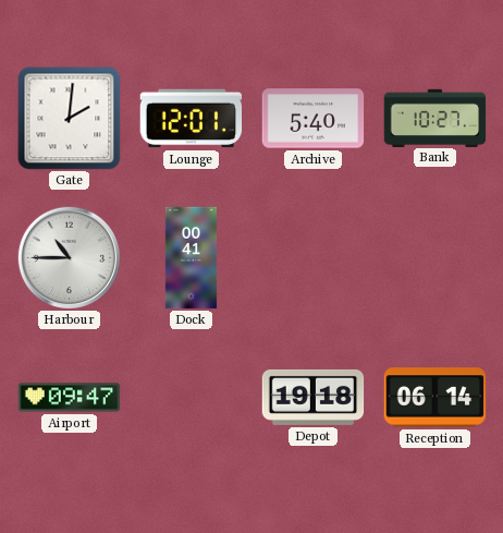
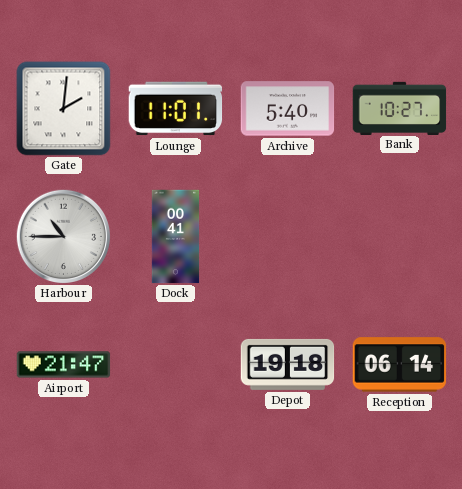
Lounge: 12:01 -> 11:01
Airport: 09:47 -> 21:47
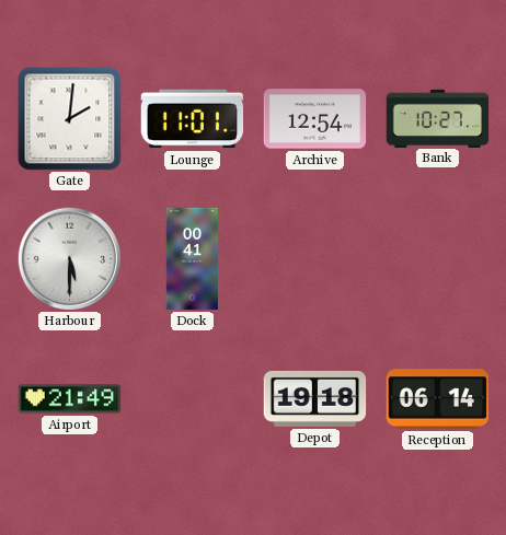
Archive: 5:40 -> 12:54
Harbour: 10:45 -> 5:30
Airport: 21:47 -> 21:49
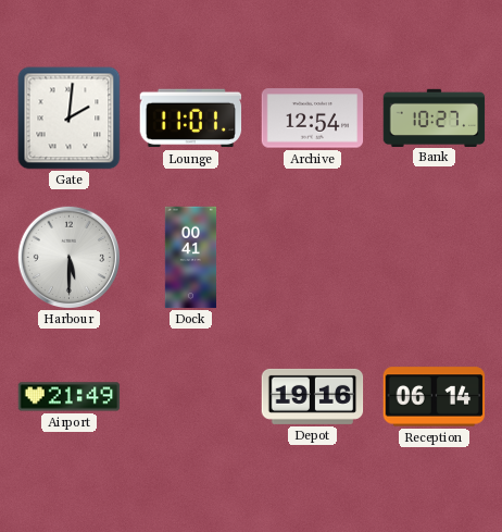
Depot: 19:18 -> 19:16
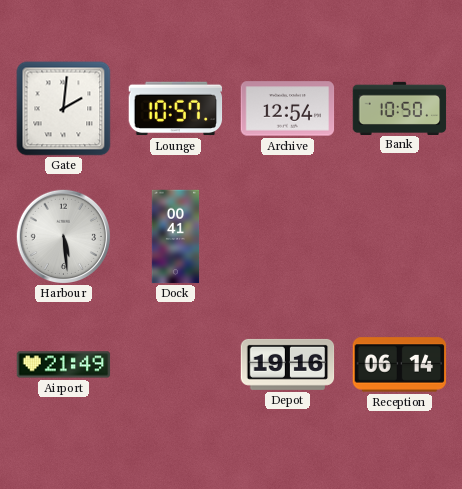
Lounge: 11:01 -> 10:57
Bank: 10:27 -> 10:50
Harbour: 5:30 -> 5:29
